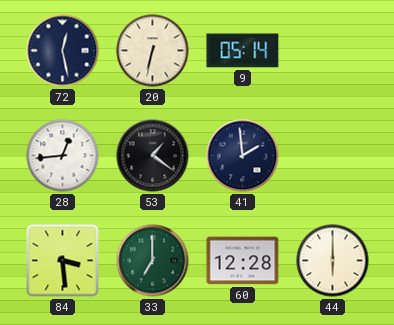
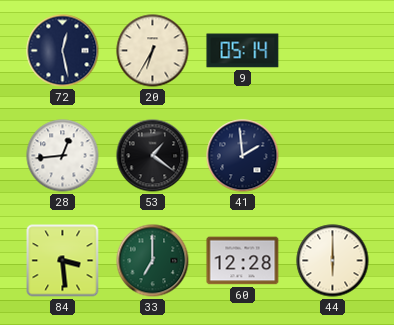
20: 6:32 -> 6:35
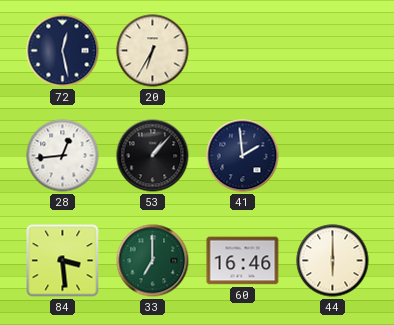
9: 05:14 -> none
53: 1:21 -> 1:07
60: 12:28 -> 16:46
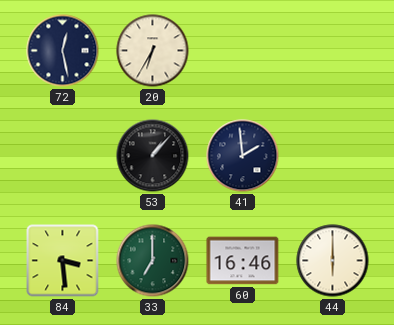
28: 12:44 -> none
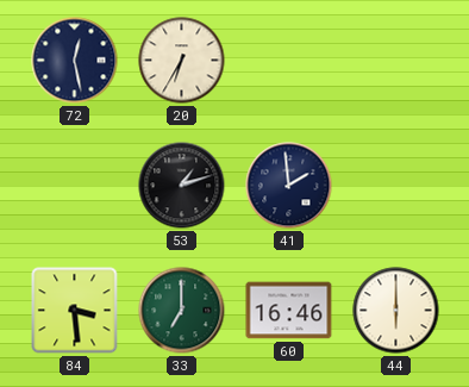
53: 1:07 -> 1:12
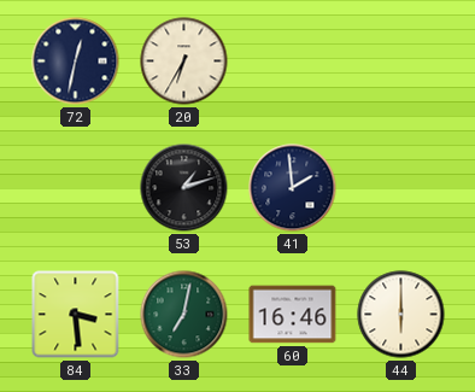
72: 12:28 -> 12:32
33: 7:00 -> 7:02
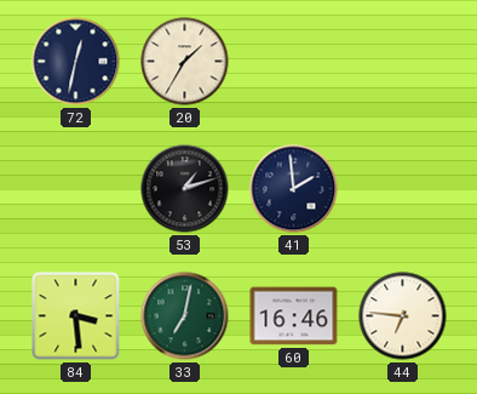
20: 6:35 -> 1:35
44: 6:00 -> 6:46
